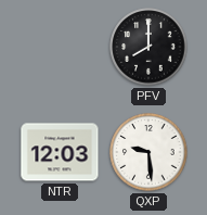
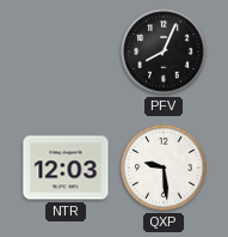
PFV: 8:00 -> 8:04
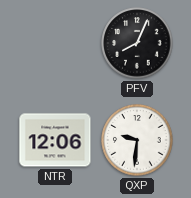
NTR: 12:03 -> 12:06
QXP: 9:29 -> 9:31
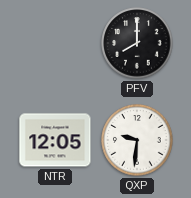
PFV: 8:04 -> 8:00
NTR: 12:06 -> 12:05
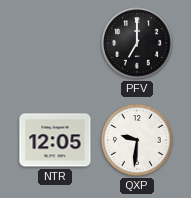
PFV: 8:00 -> 7:00
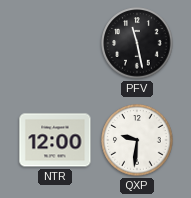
PFV: 7:00 -> 11:28
NTR: 12:05 -> 12:00
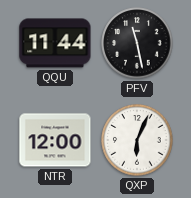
QQU: none -> 11:44
QXP: 9:31 -> 6:04
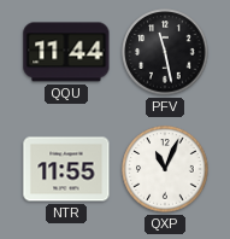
NTR: 12:00 -> 11:55
QXP: 6:04 -> 11:04
